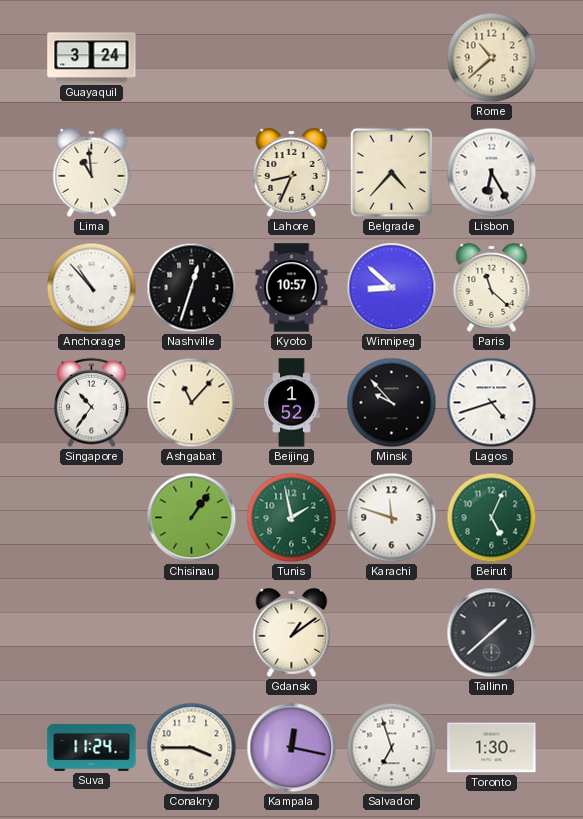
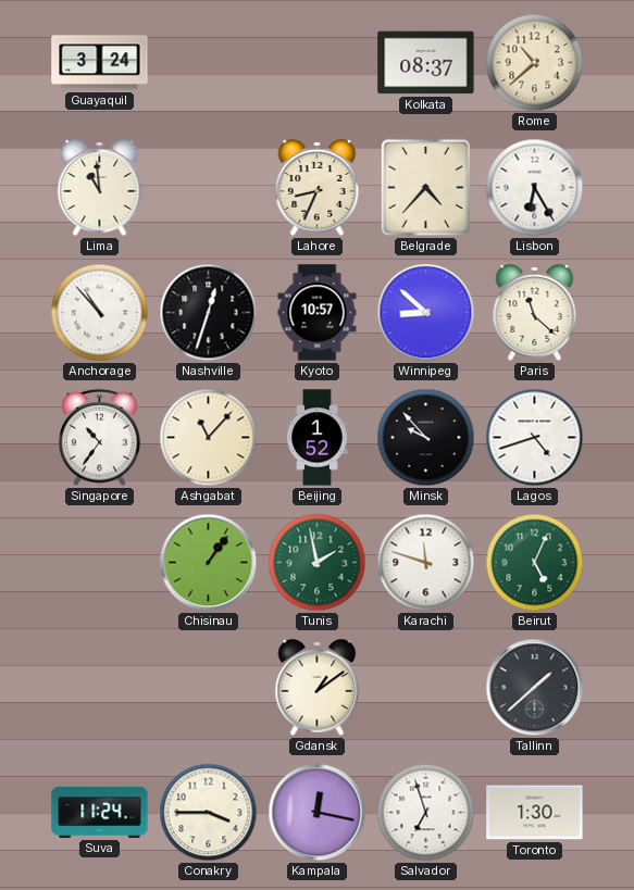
Kolkata: none -> 08:37
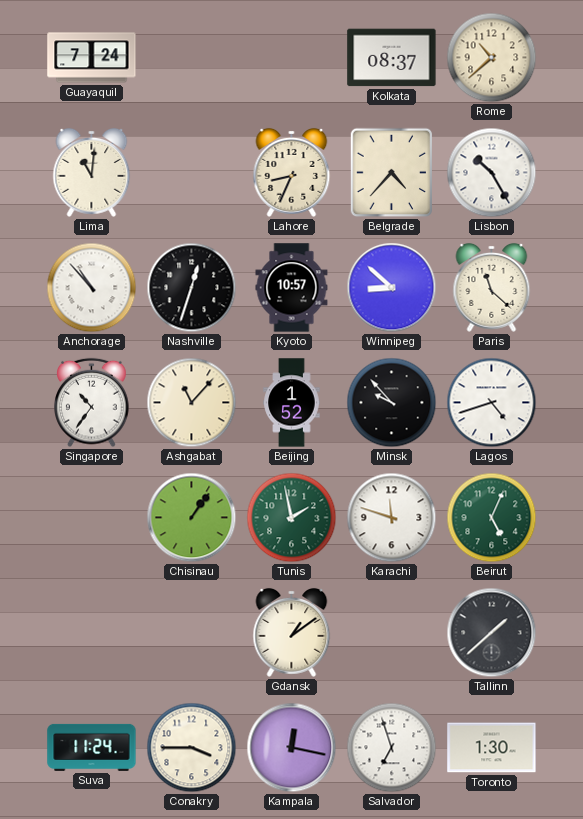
Guayaquil: 3:24 -> 7:24
Lima: 10:59 -> 11:01
Lisbon: 6:25 -> 10:25
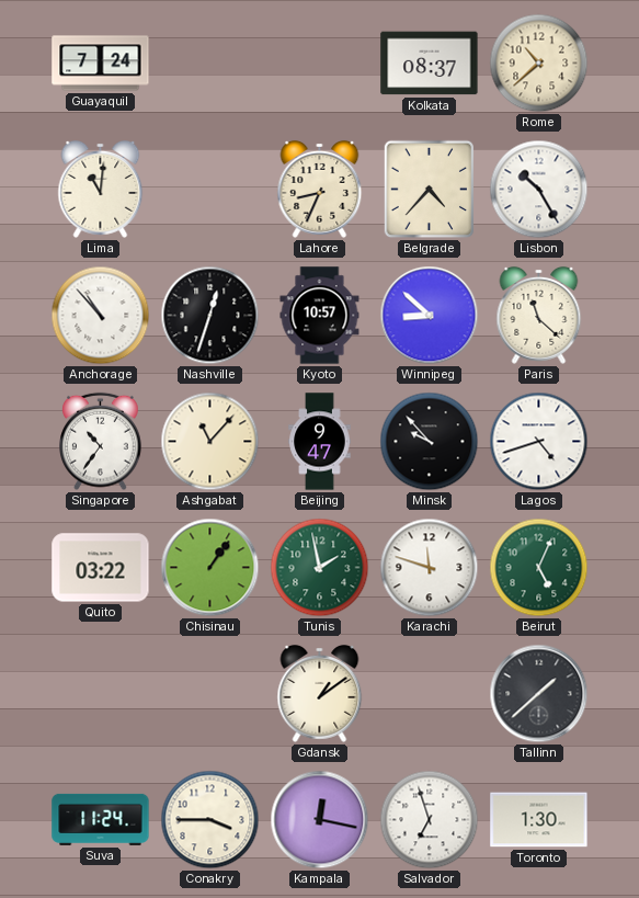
Beijing: 1:52 -> 9:47
Quito: none -> 03:22
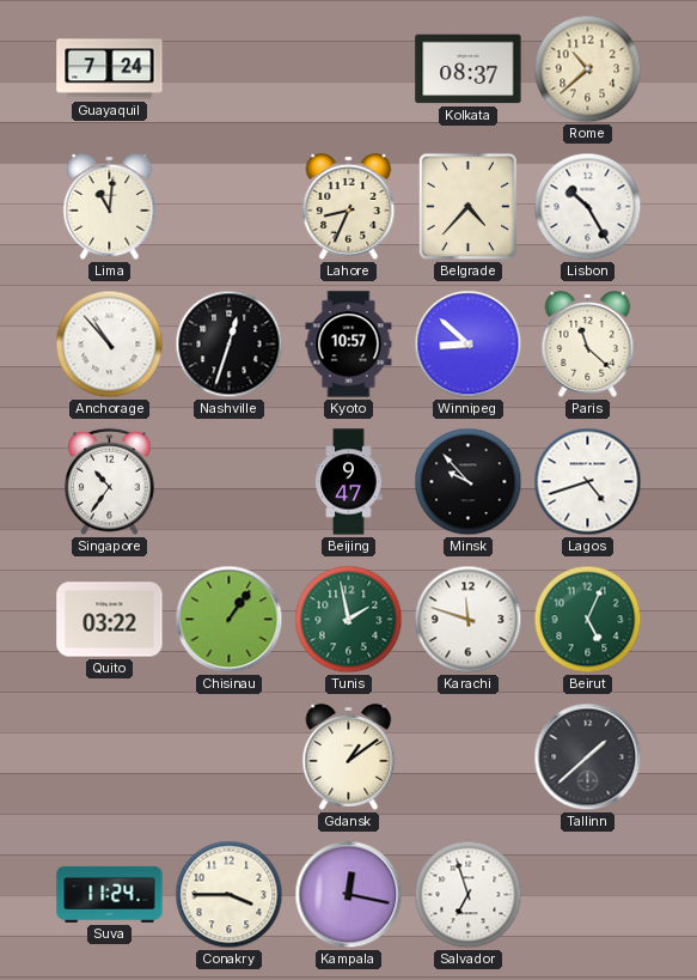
Ashgabat: 11:07 -> none
Toronto: 1:30 -> none
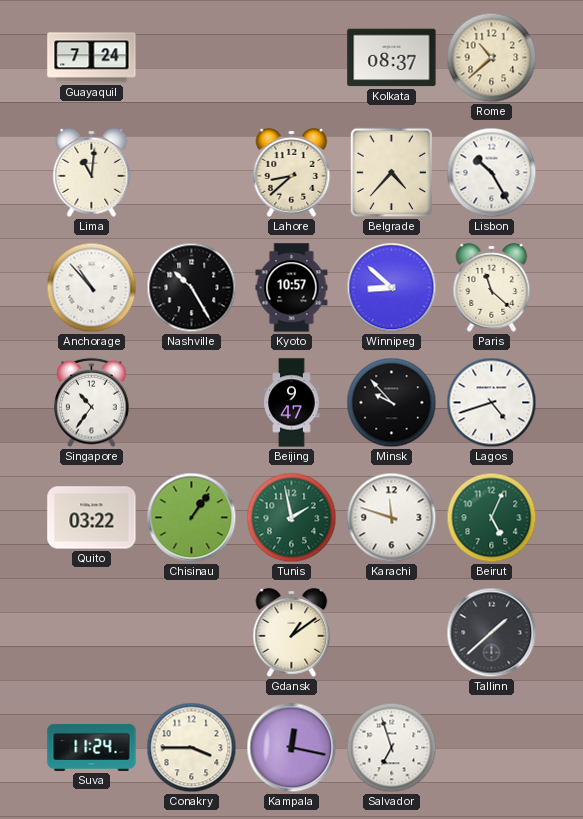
Lahore: 8:34 -> 8:38
Nashville: 12:33 -> 10:25
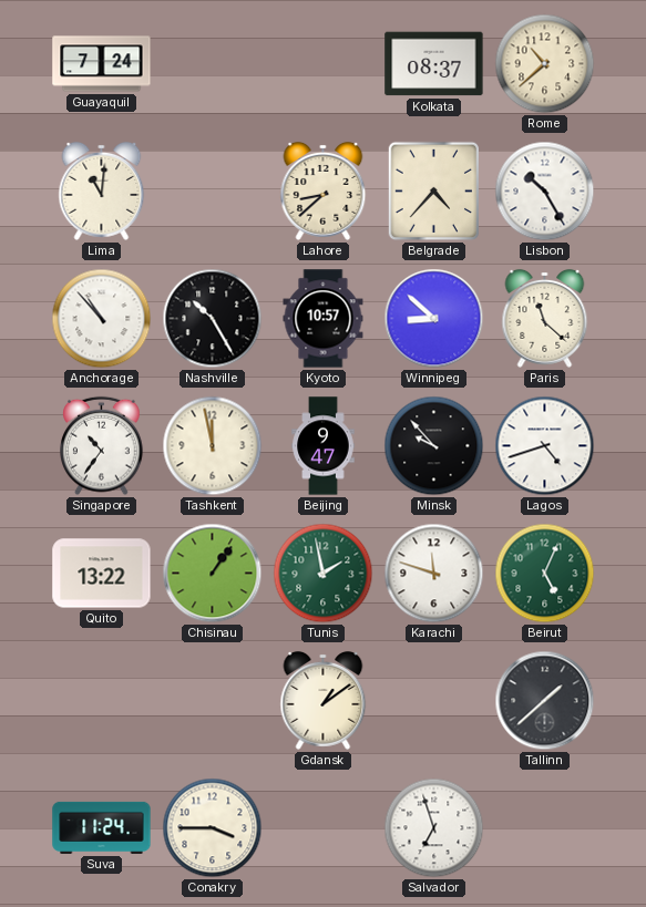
Tashkent: none -> 11:58
Quito: 03:22 -> 13:22
Kampala: 12:17 -> none
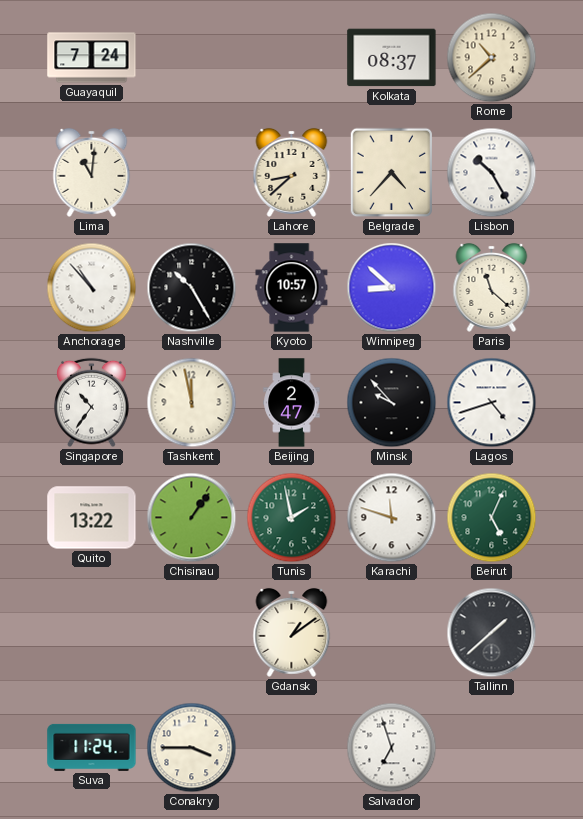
Beijing: 9:47 -> 2:47
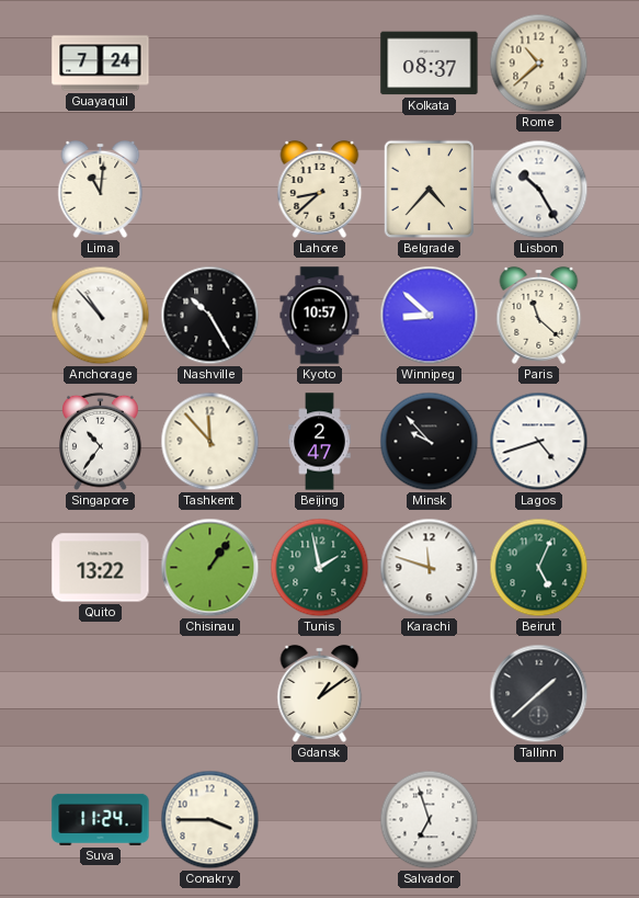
Tashkent: 11:58 -> 11:53
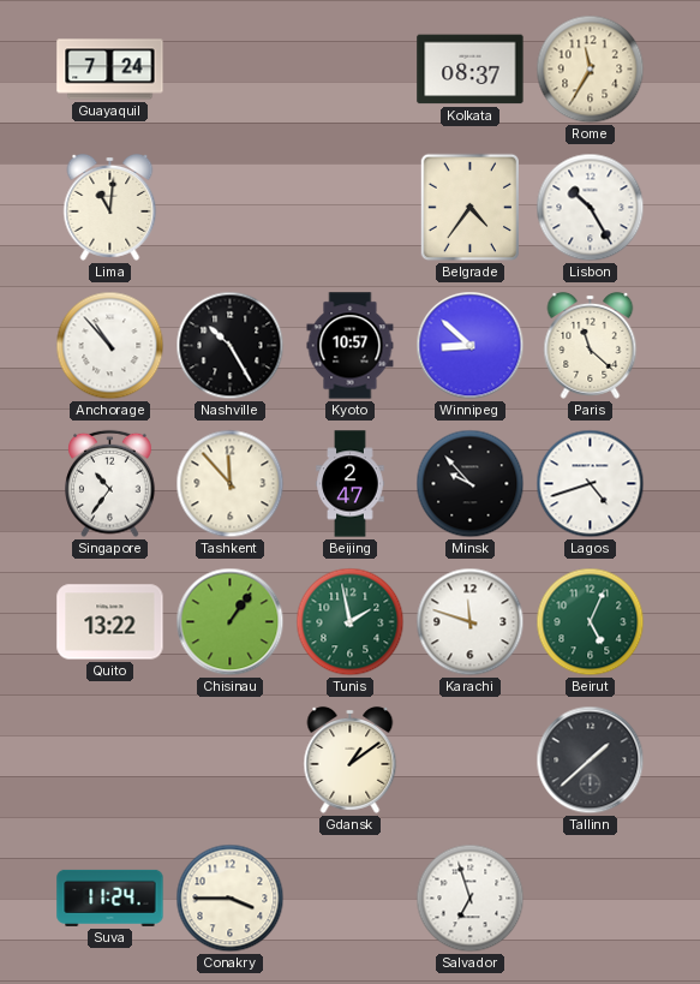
Rome: 10:38 -> 11:35
Lahore: 8:38 -> none
Belgrade: 4:37 -> 4:36
